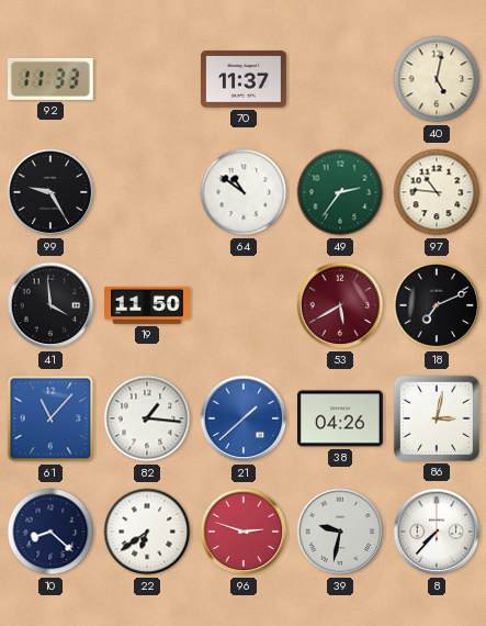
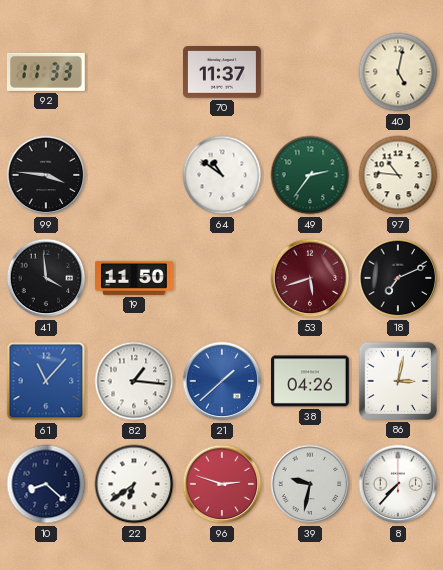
99: 9:25 -> 3:46
53: 5:40 -> 5:42
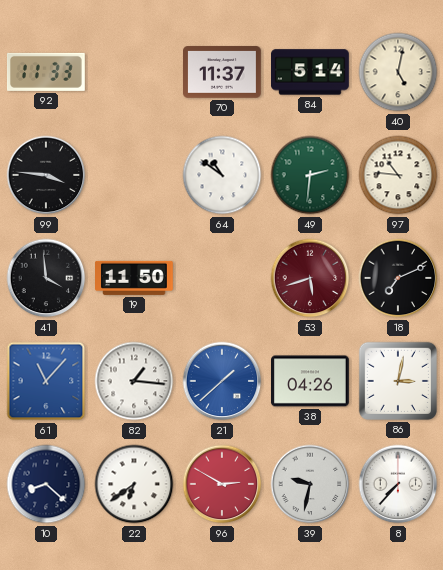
84: none -> 5:14
49: 2:36 -> 2:31
96: 2:48 -> 2:50
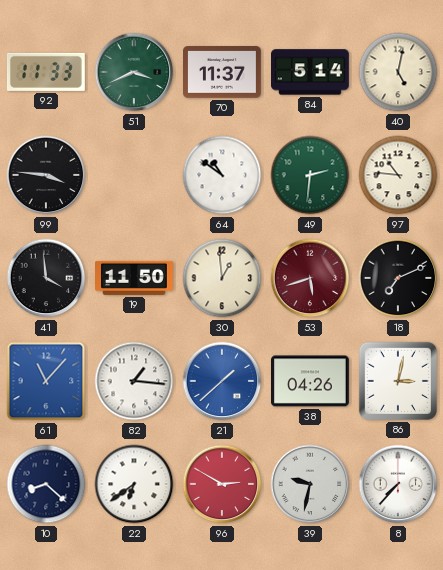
51: none -> 3:41
30: none -> 12:59
